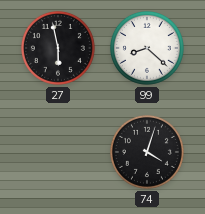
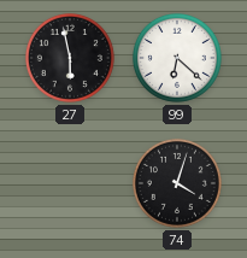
99: 8:22 -> 6:22
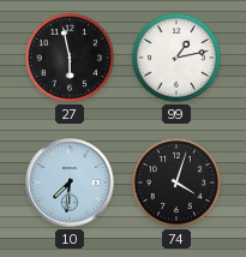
99: 6:22 -> 1:13
10: none -> 7:31
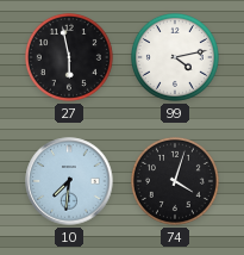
99: 1:13 -> 4:13
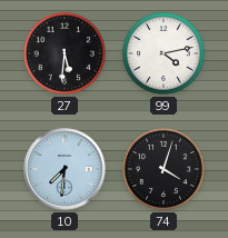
27: 5:58 -> 5:31
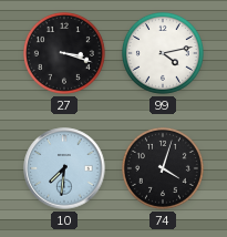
27: 5:31 -> 3:18
